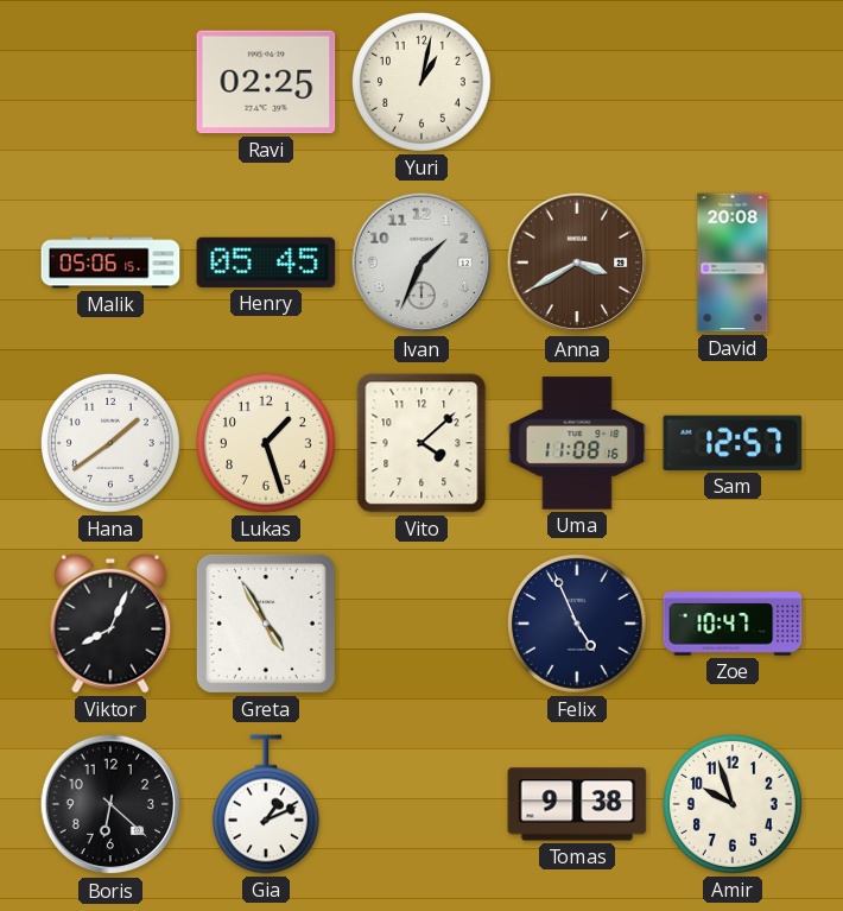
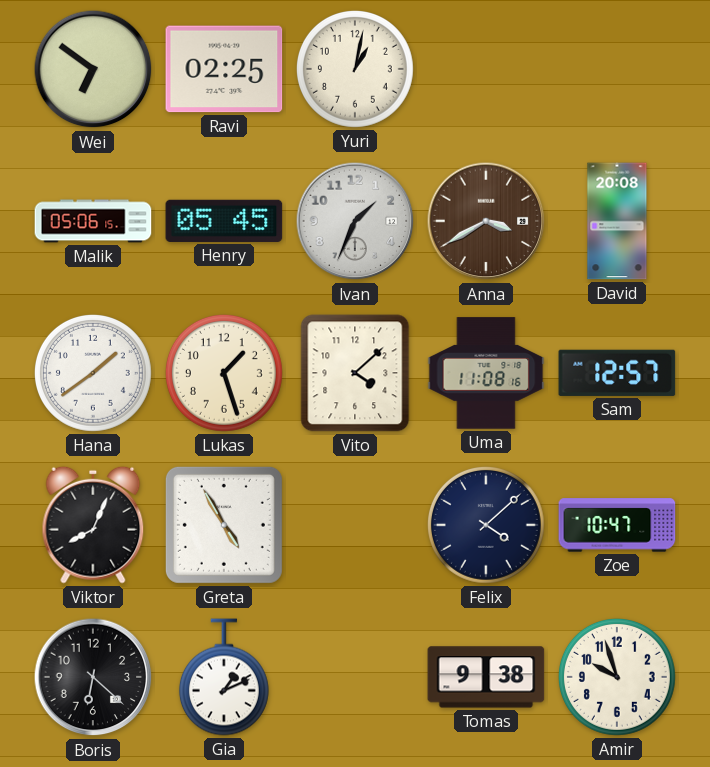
Wei: none -> 6:51
Felix: 4:56 -> 4:08
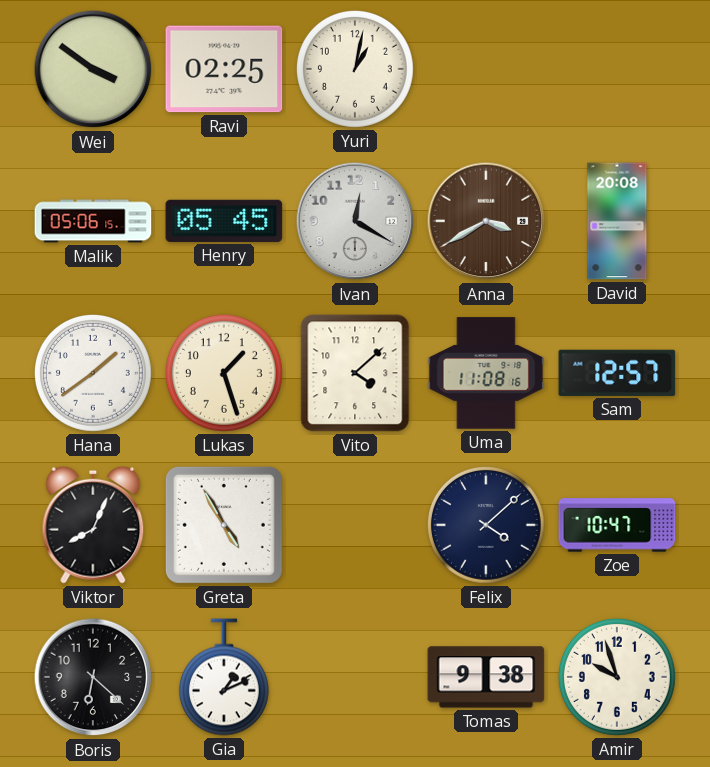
Wei: 6:51 -> 3:51
Ivan: 1:34 -> 12:20
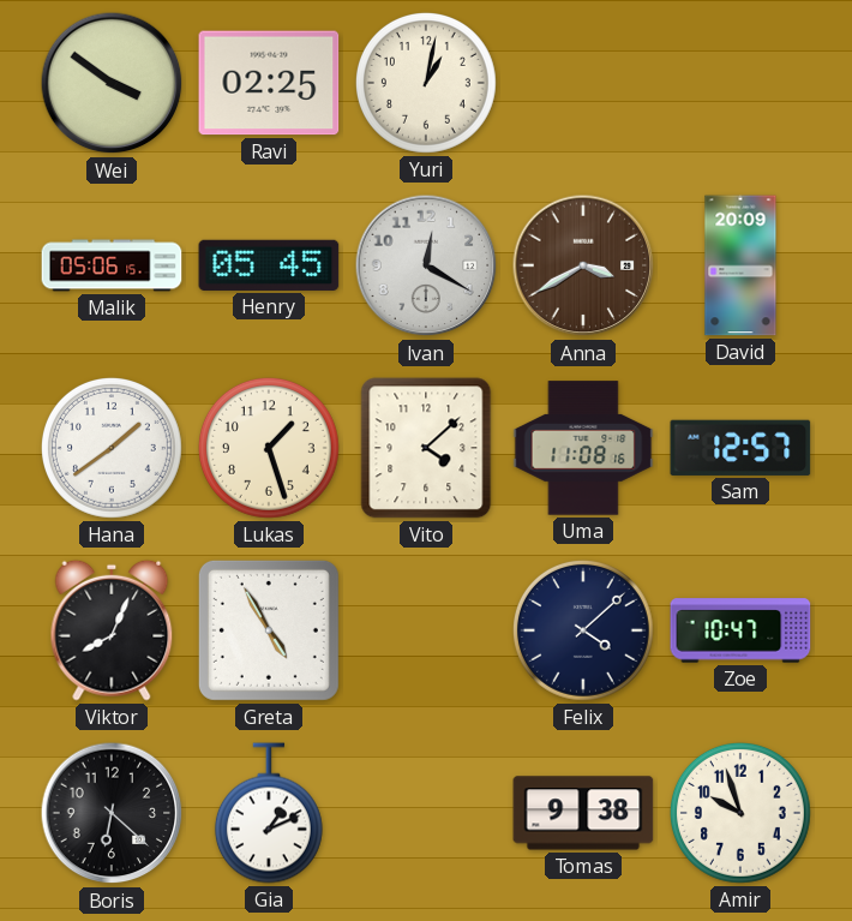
David: 20:08 -> 20:09
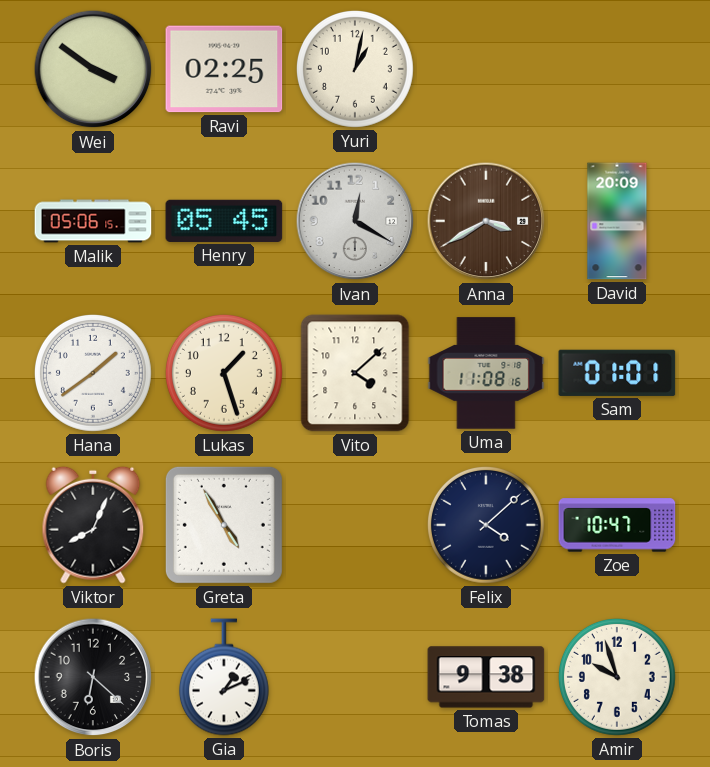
Sam: 12:57 -> 01:01
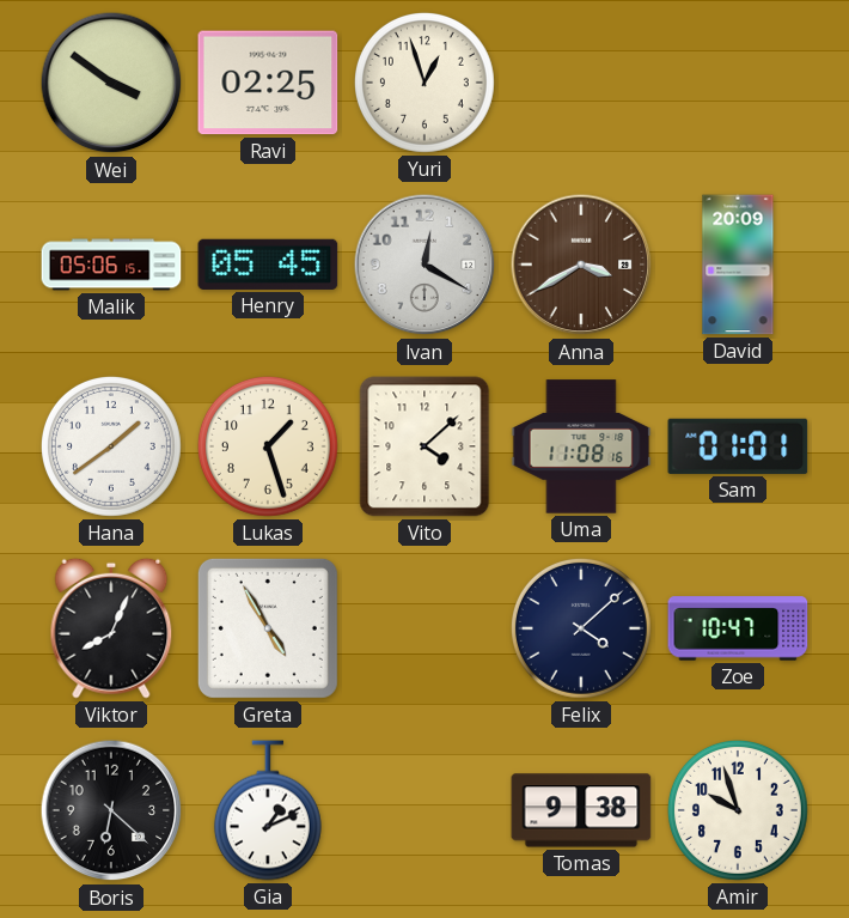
Yuri: 1:02 -> 12:57
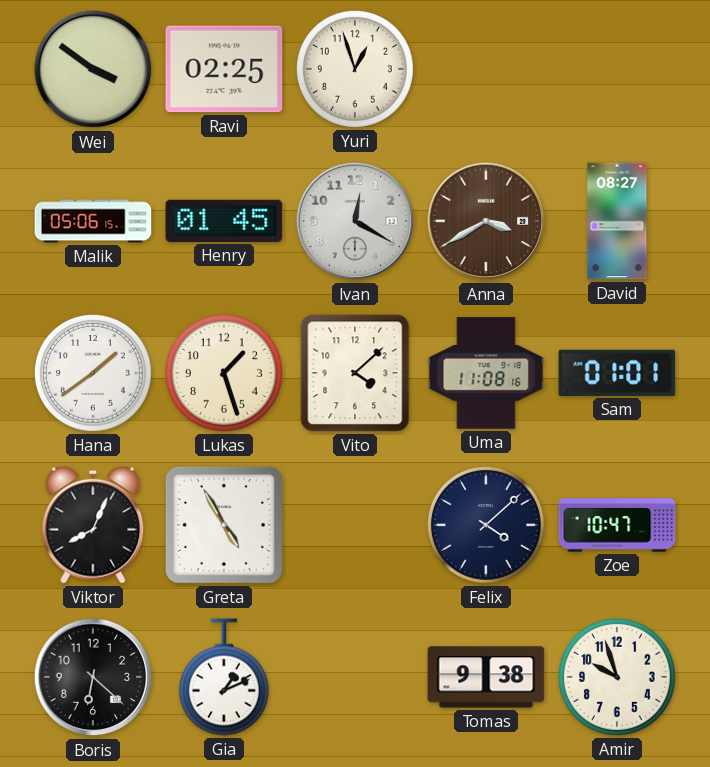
Henry: 05:45 -> 01:45
David: 20:09 -> 08:27
